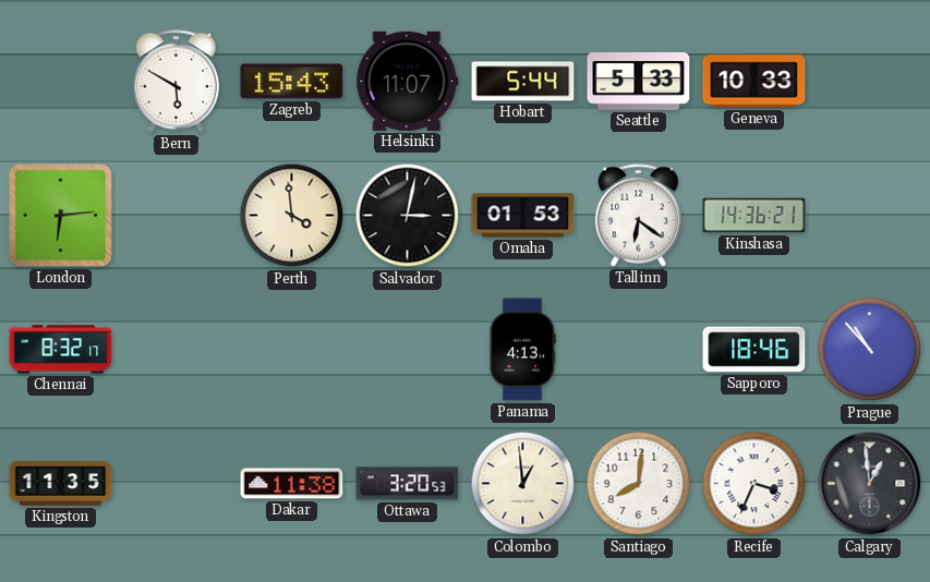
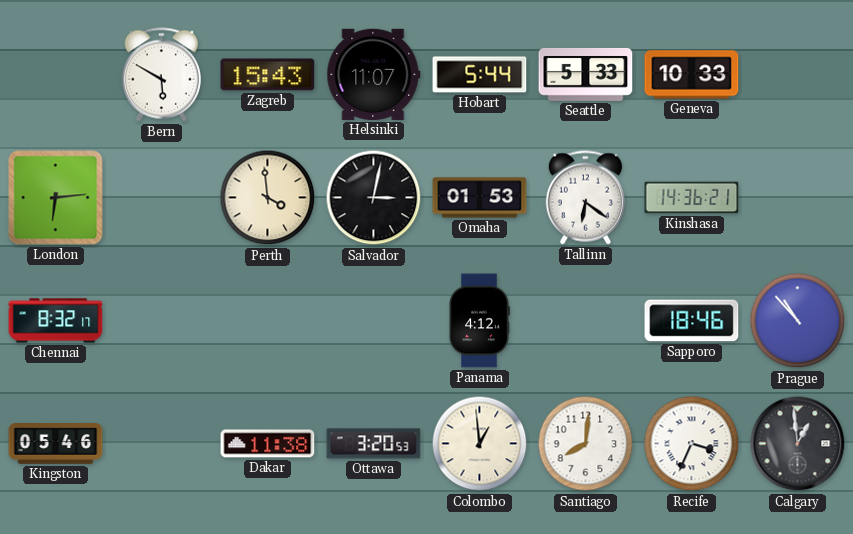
Panama: 4:13 -> 4:12
Kingston: 11:35 -> 05:46
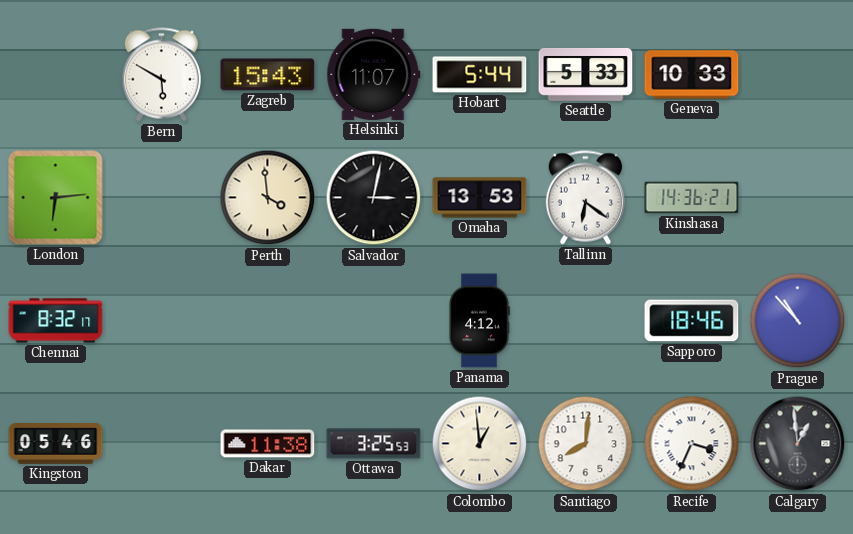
Omaha: 01:53 -> 13:53
Ottawa: 3:20 -> 3:25
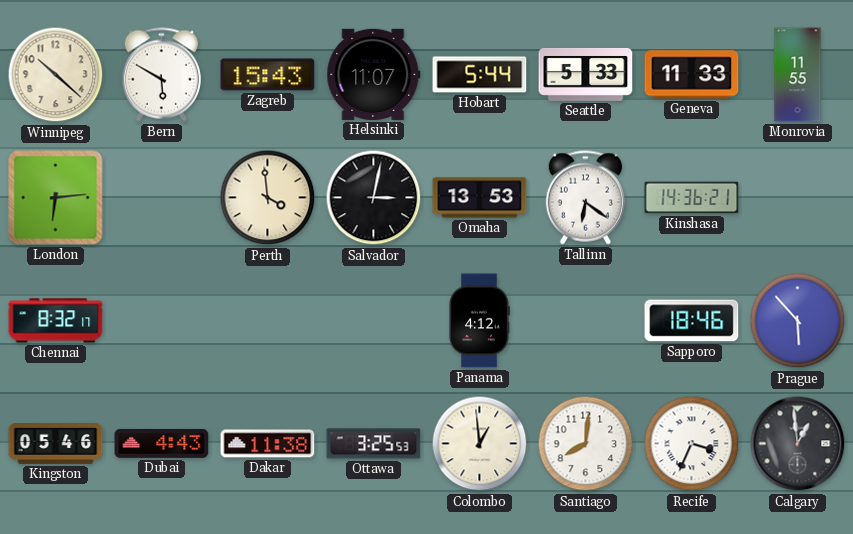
Winnipeg: none -> 10:22
Geneva: 10:33 -> 11:33
Monrovia: none -> 11:55
Prague: 10:53 -> 5:53
Dubai: none -> 4:43
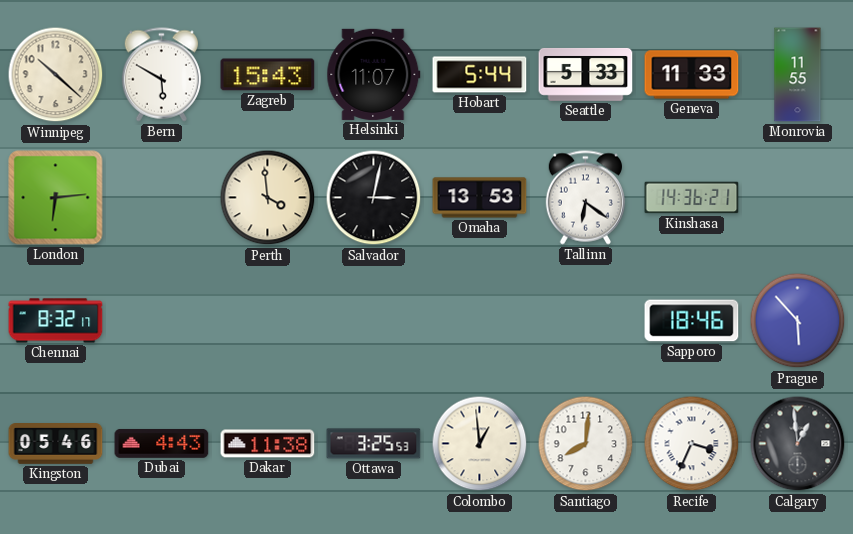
Panama: 4:12 -> none
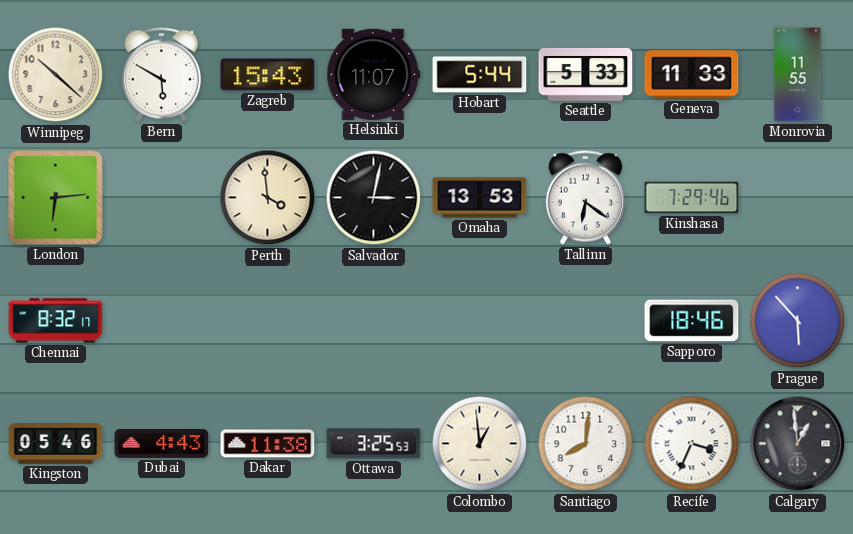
Kinshasa: 14:36 -> 7:29
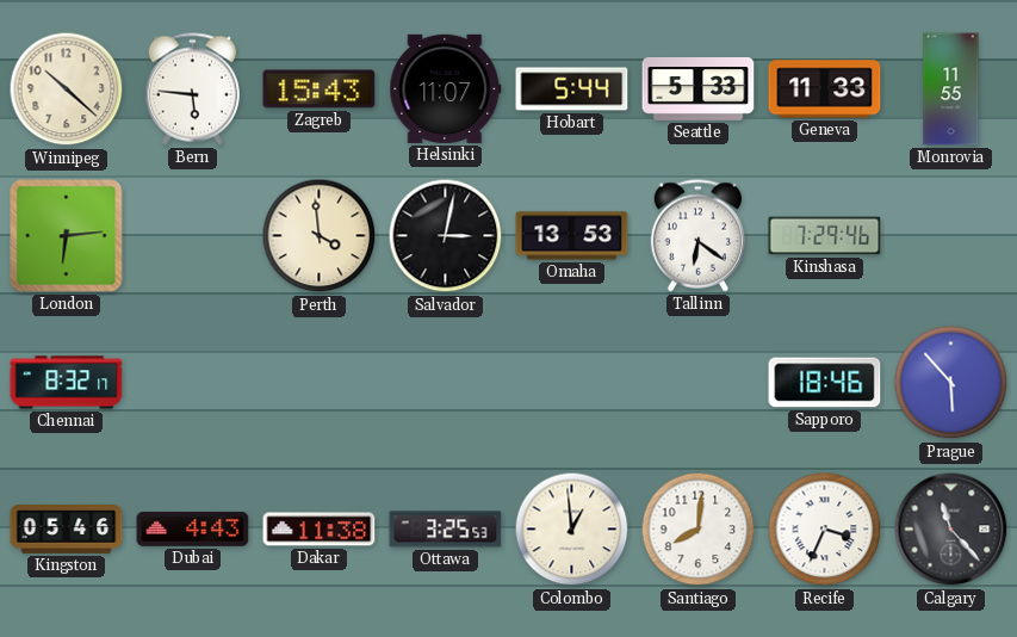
Bern: 5:50 -> 5:46
Calgary: 12:59 -> 11:23
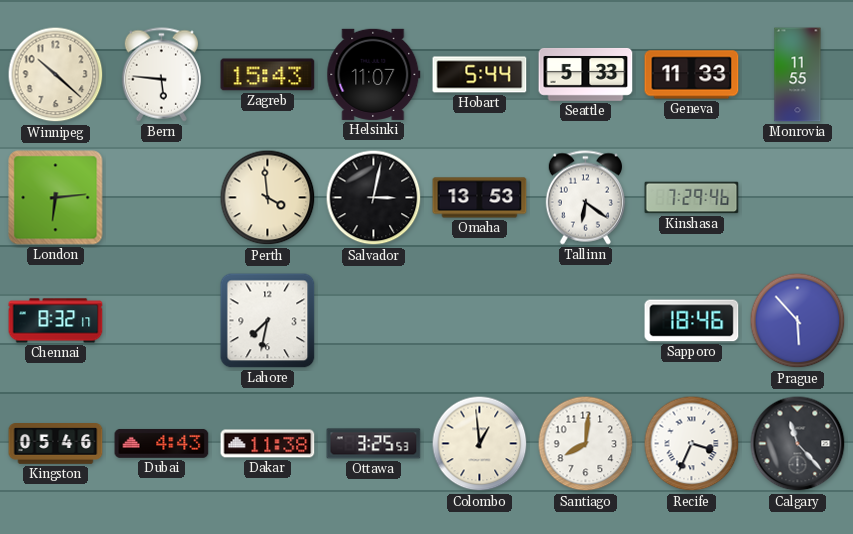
Lahore: none -> 7:32
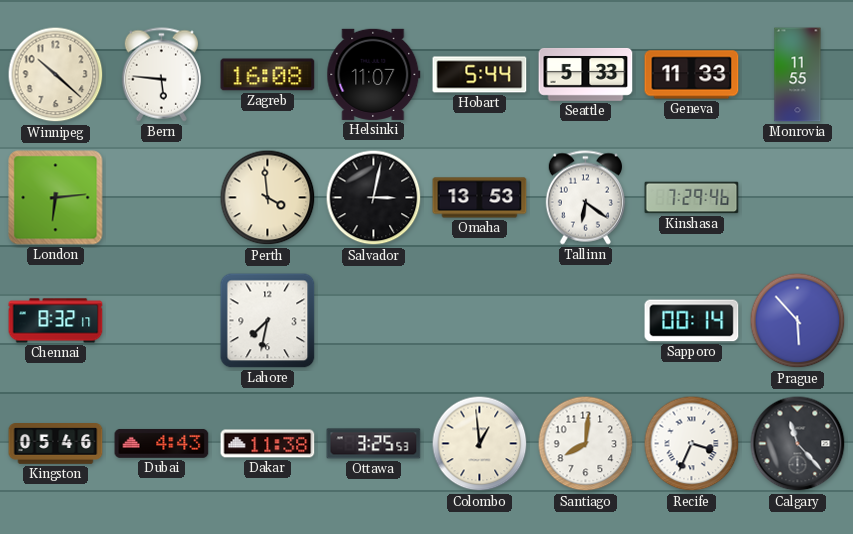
Zagreb: 15:43 -> 16:08
Sapporo: 18:46 -> 00:14
